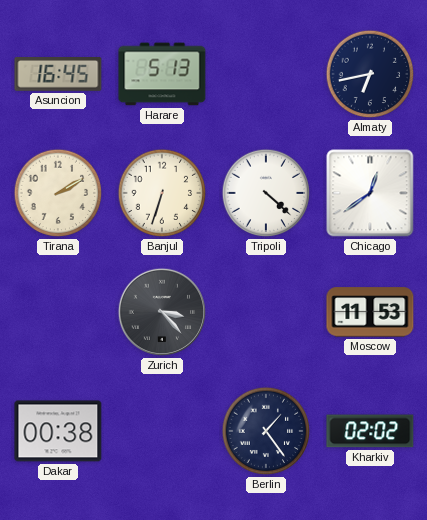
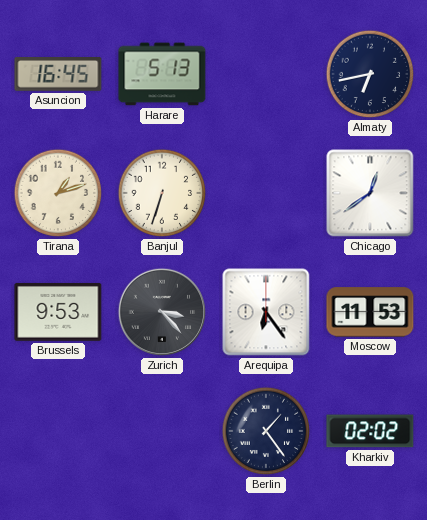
Tirana: 2:10 -> 1:12
Tripoli: 4:22 -> none
Brussels: none -> 9:53
Arequipa: none -> 6:24
Dakar: 00:38 -> none
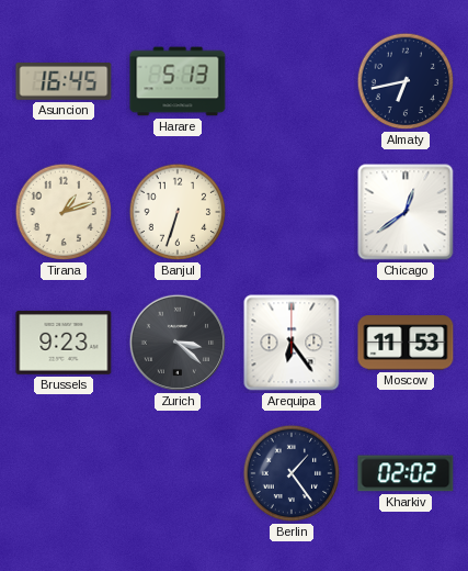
Brussels: 9:53 -> 9:23
Zurich: 3:23 -> 3:22
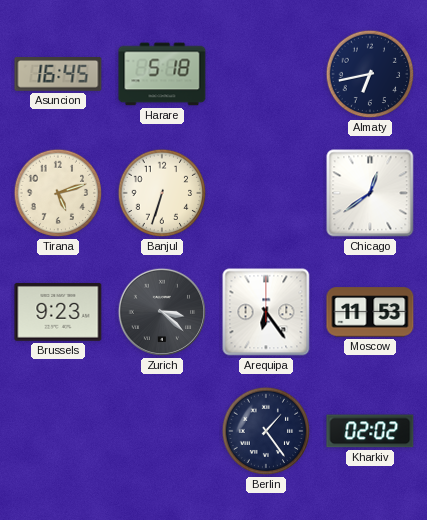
Harare: 5:13 -> 5:18
Tirana: 1:12 -> 5:12
